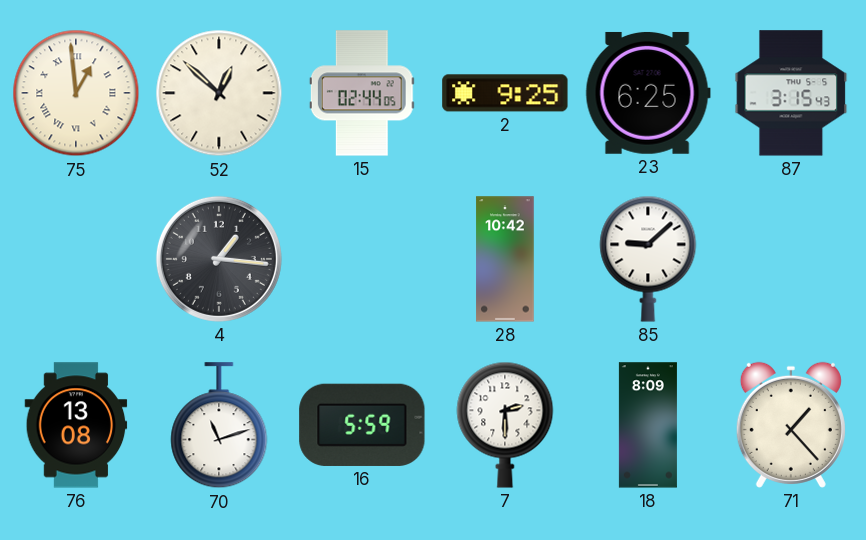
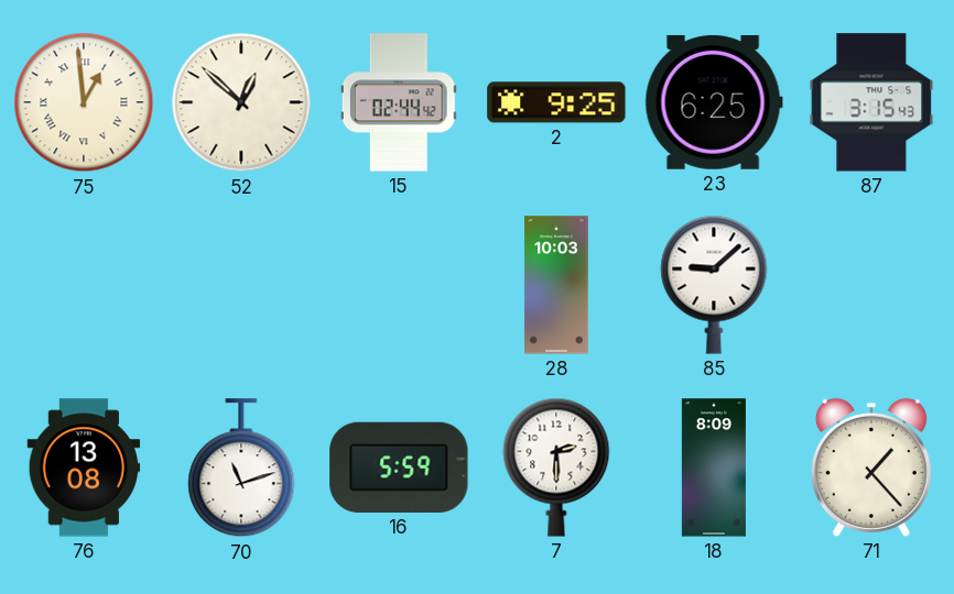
15: 02:44:05 -> 02:44:42
4: 1:16 -> none
28: 10:42 -> 10:03
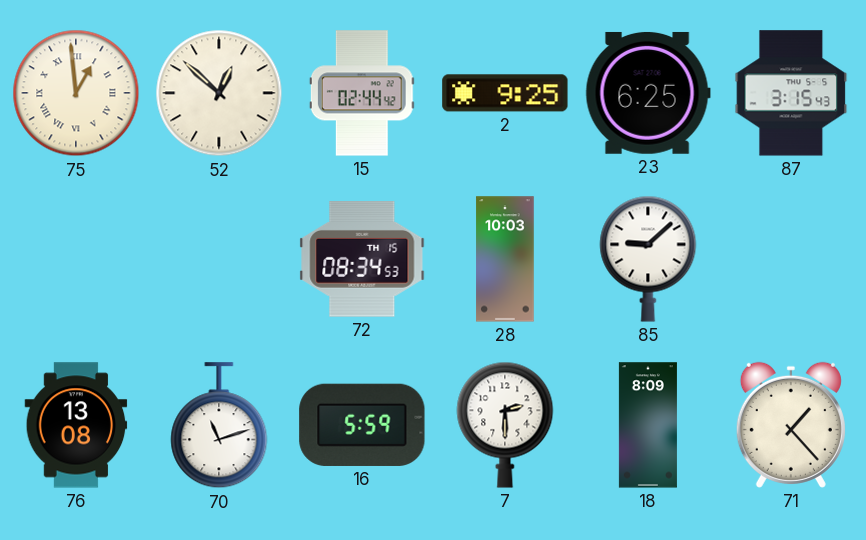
72: none -> 08:34
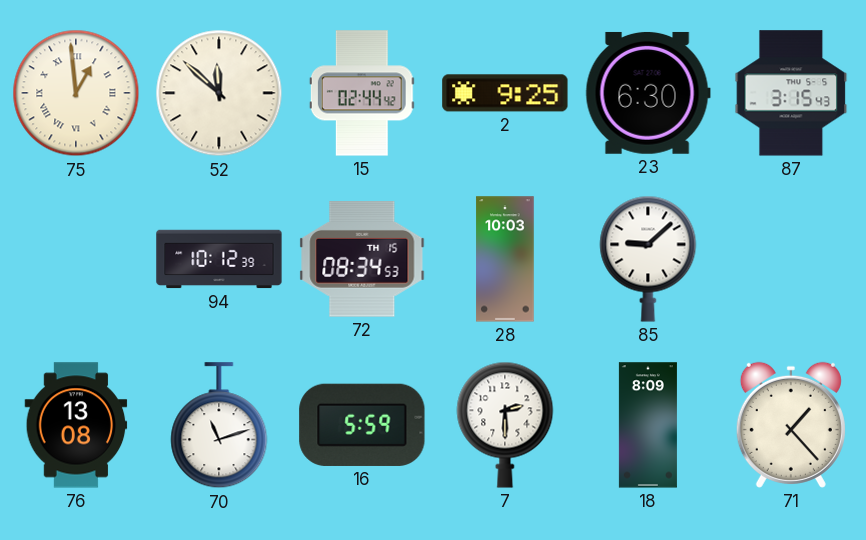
52: 12:52 -> 11:52
23: 6:25 -> 6:30
94: none -> 10:12
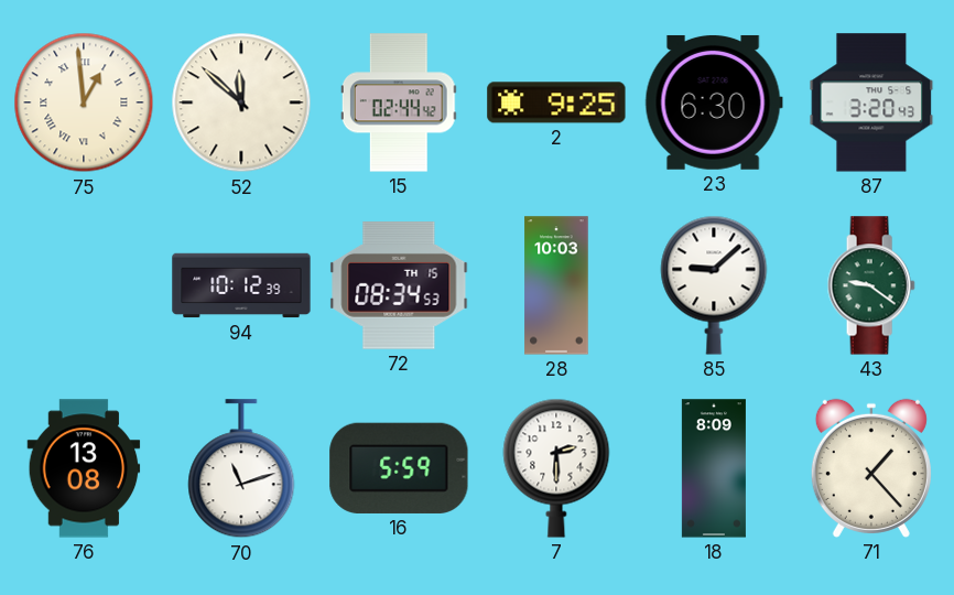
87: 3:15 -> 3:20
43: none -> 9:21
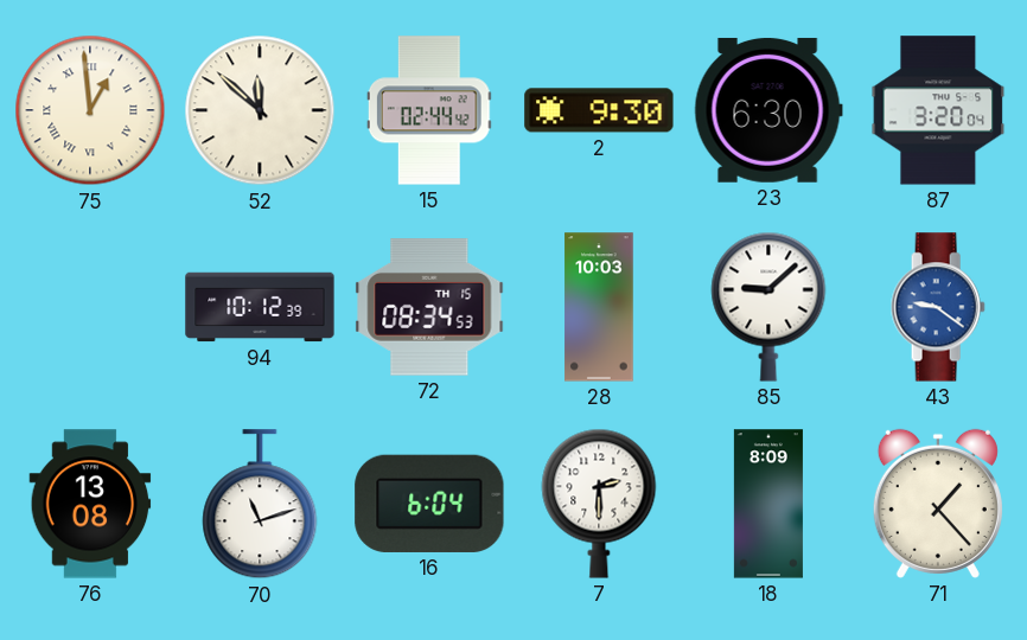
2: 9:25 -> 9:30
87: 3:20:43 -> 3:20:04
43 dial: green -> blue
16: 5:59 -> 6:04
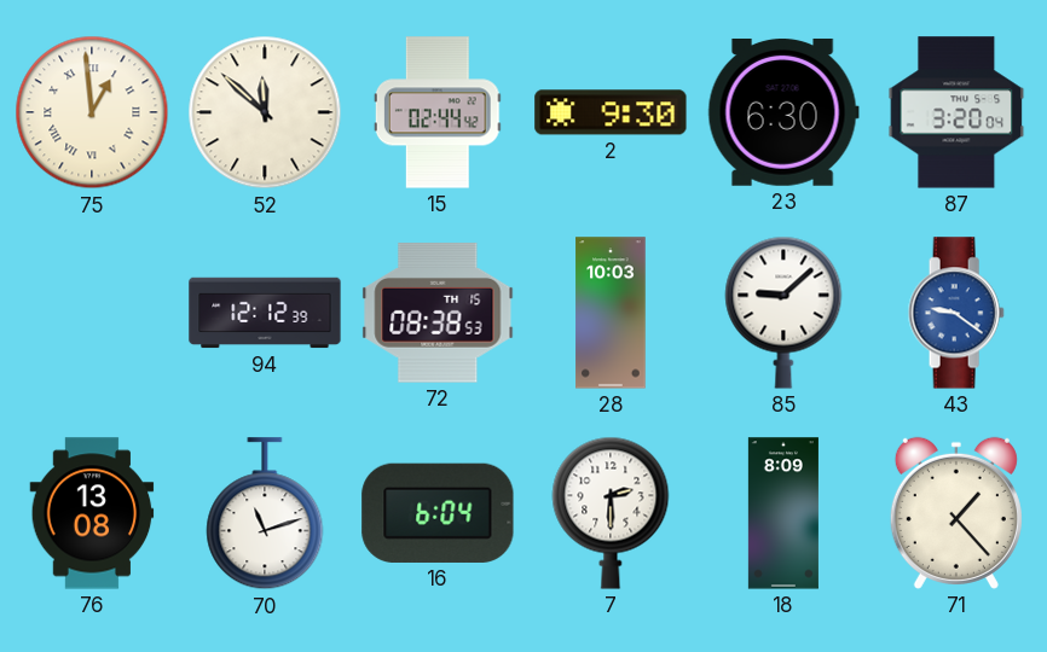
94: 10:12 -> 12:12
72: 08:34 -> 08:38
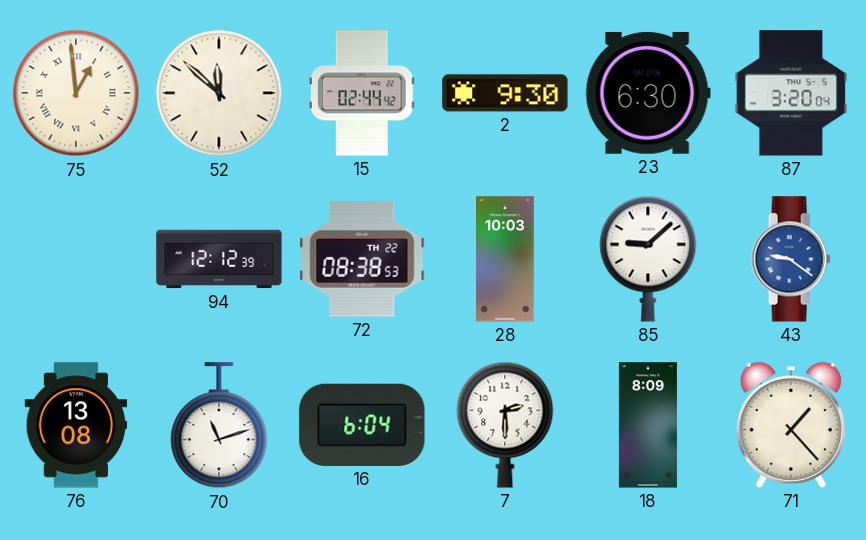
72 date: TH 15 -> TH 22
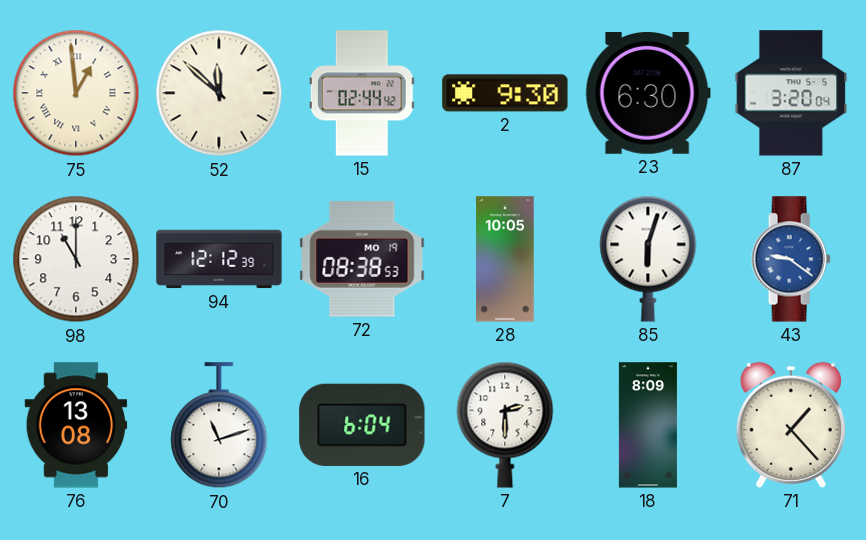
98: none -> 11:00
72 date: TH 22 -> MO 19
28: 10:03 -> 10:05
85: 9:08 -> 6:03
